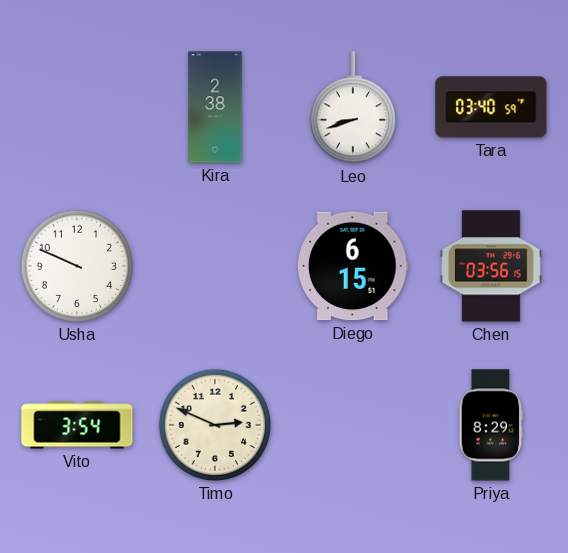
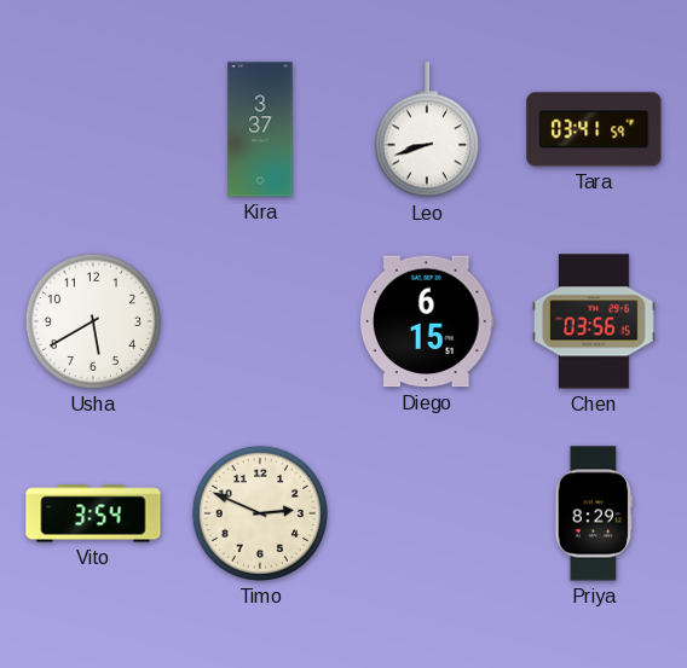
Kira: 2:38 -> 3:37
Tara: 03:40 -> 03:41
Usha: 9:49 -> 5:40
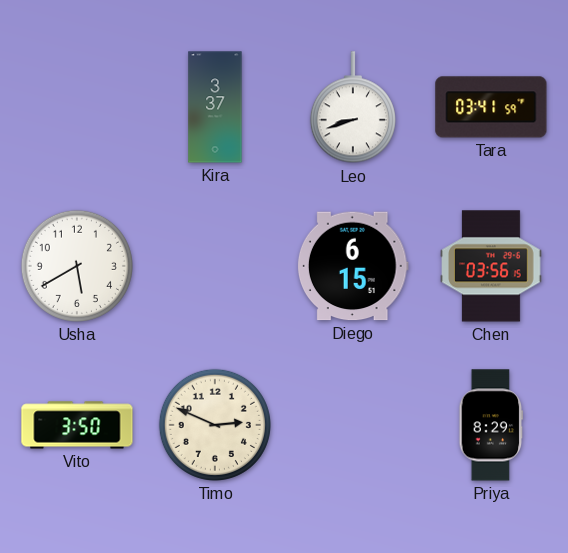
Vito: 3:54 -> 3:50
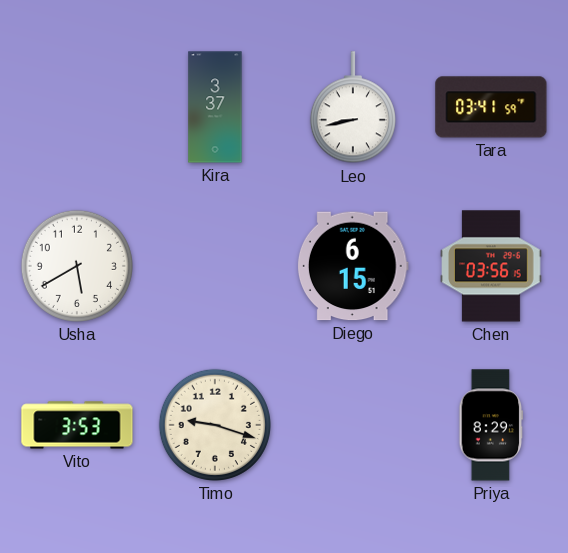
Leo: 8:42 -> 8:43
Vito: 3:50 -> 3:53
Timo: 2:49 -> 9:18
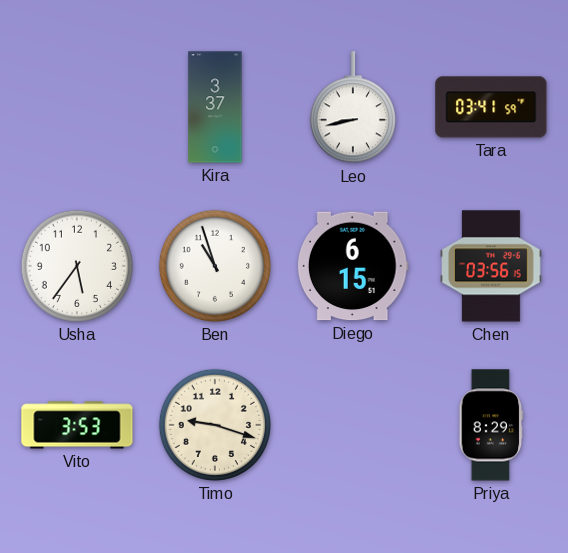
Usha: 5:40 -> 5:36
Ben: none -> 10:57
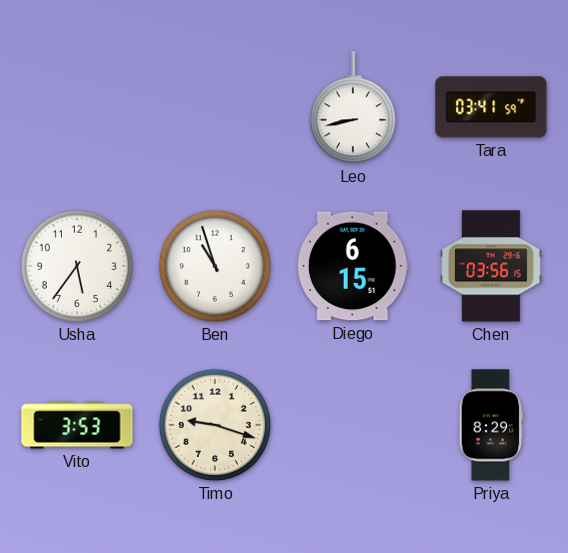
Kira: 3:37 -> none
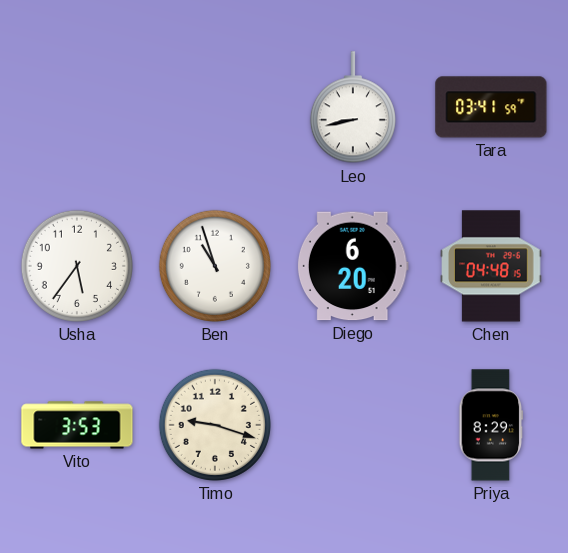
Diego: 6:15 -> 6:20
Chen: 03:56 -> 04:48
